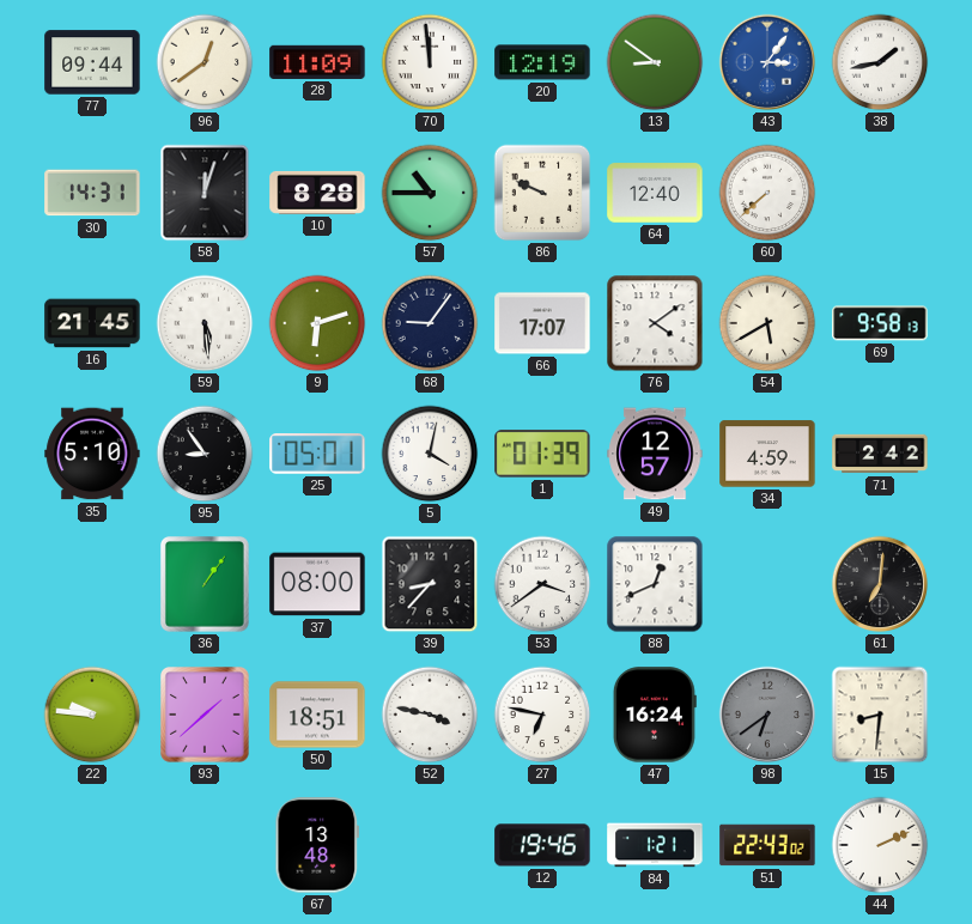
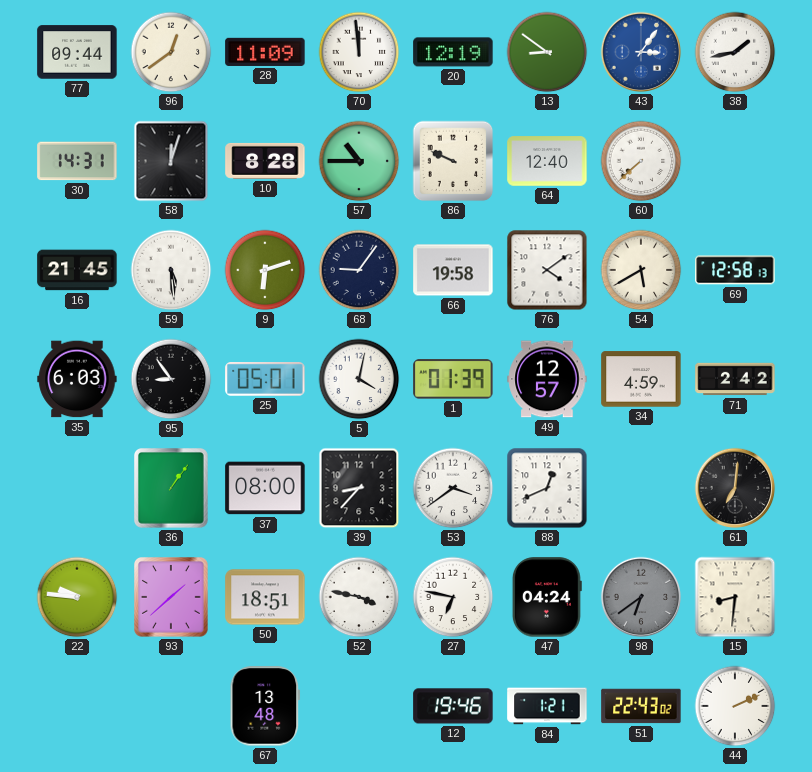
66: 17:07 -> 19:58
69: 9:58 -> 12:58
35: 5:10 -> 6:03
47: 16:24 -> 04:24
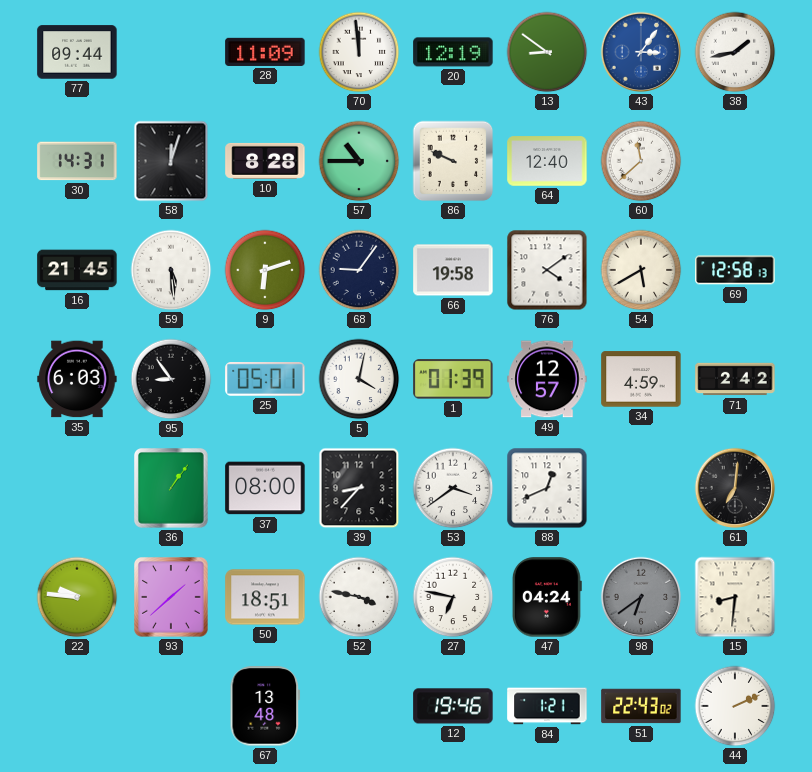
96: 12:39 -> none
60: 7:38 -> 11:38
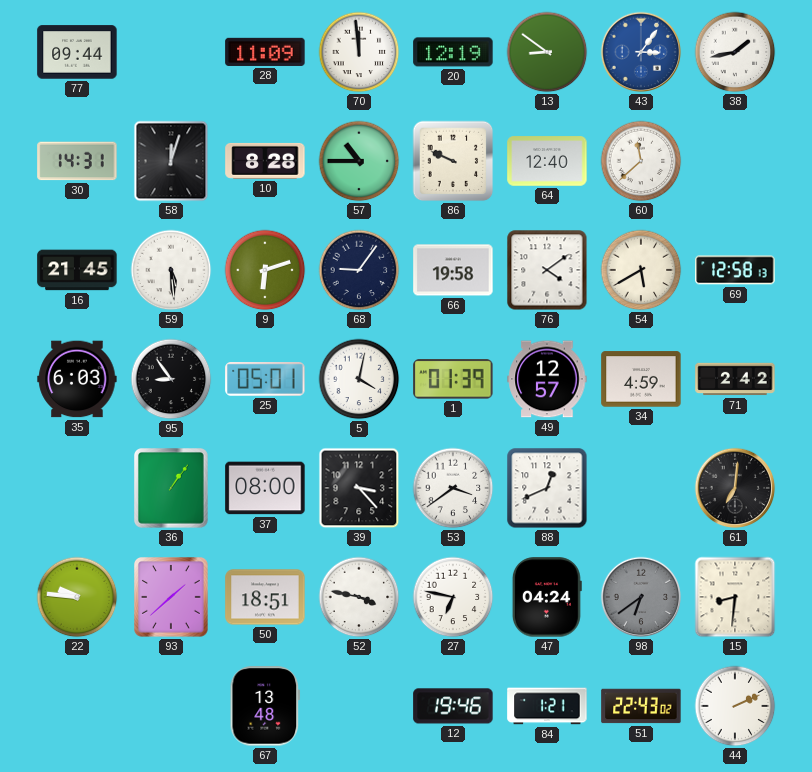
39: 8:37 -> 3:23
